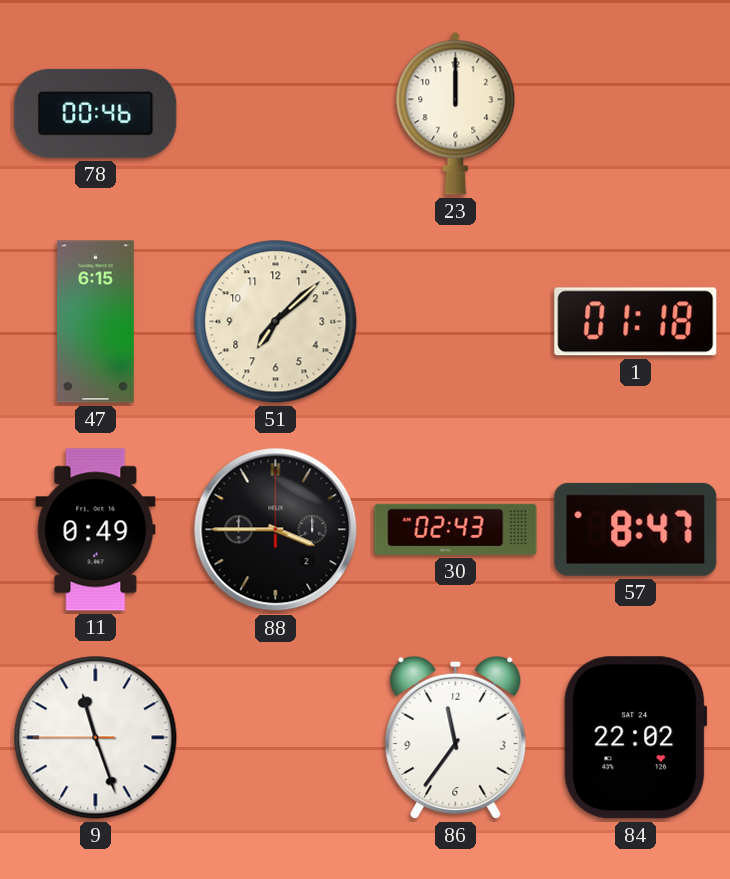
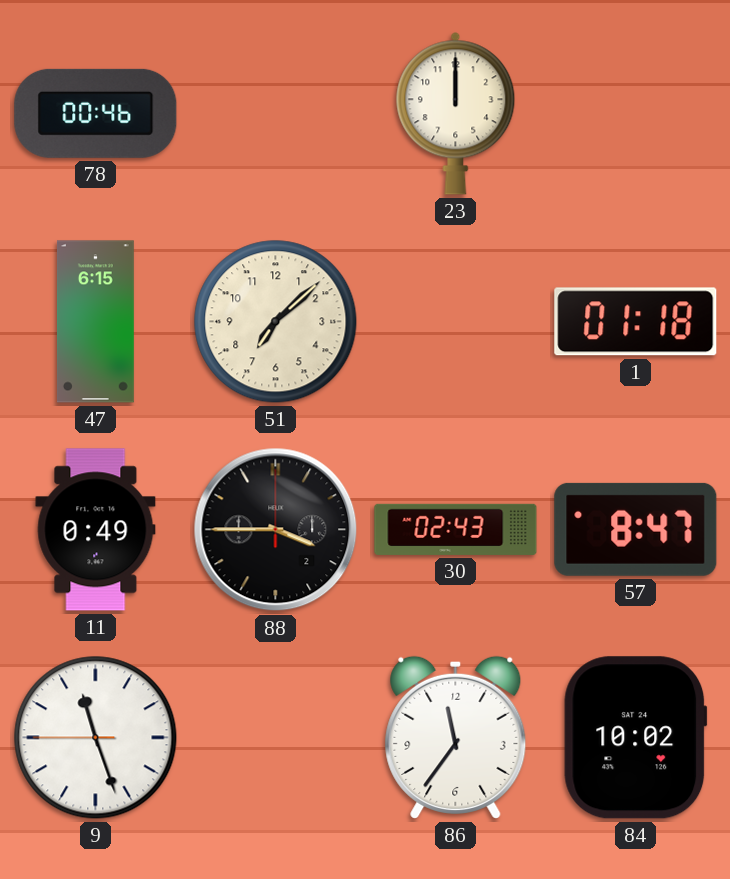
84: 22:02 -> 10:02
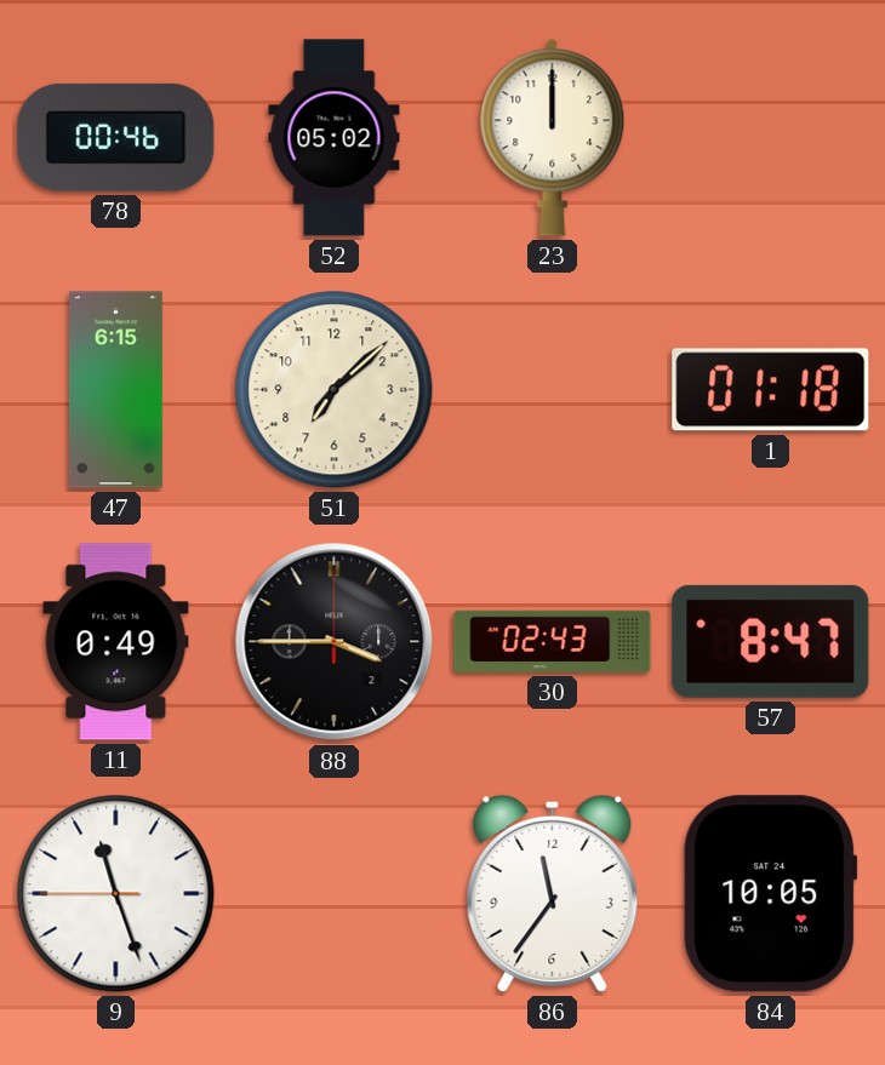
52: none -> 05:02
84: 10:02 -> 10:05
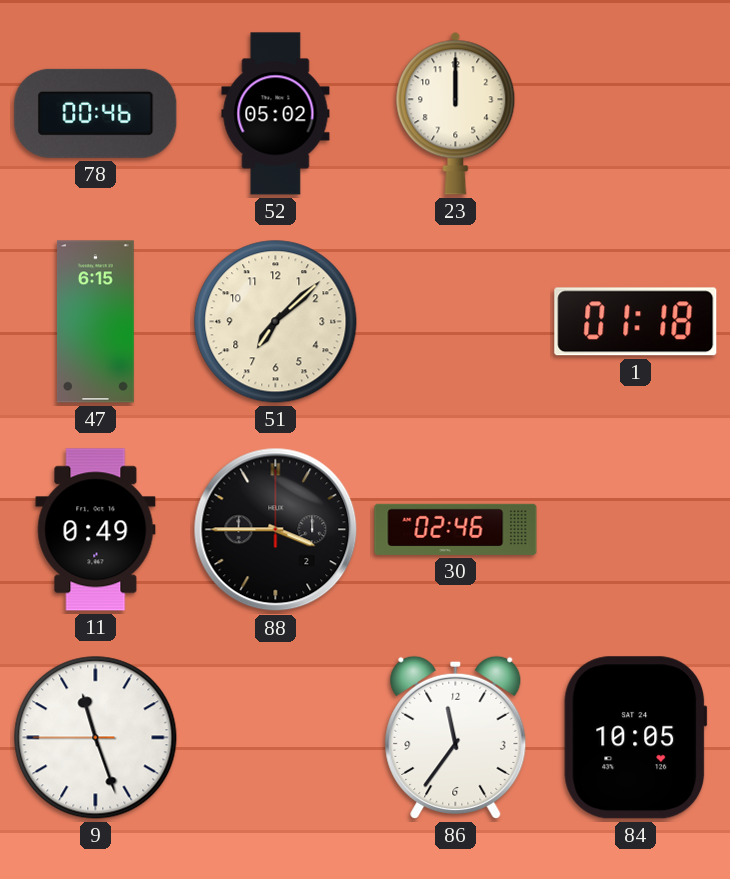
30: 02:43 -> 02:46
57: 8:47 -> none
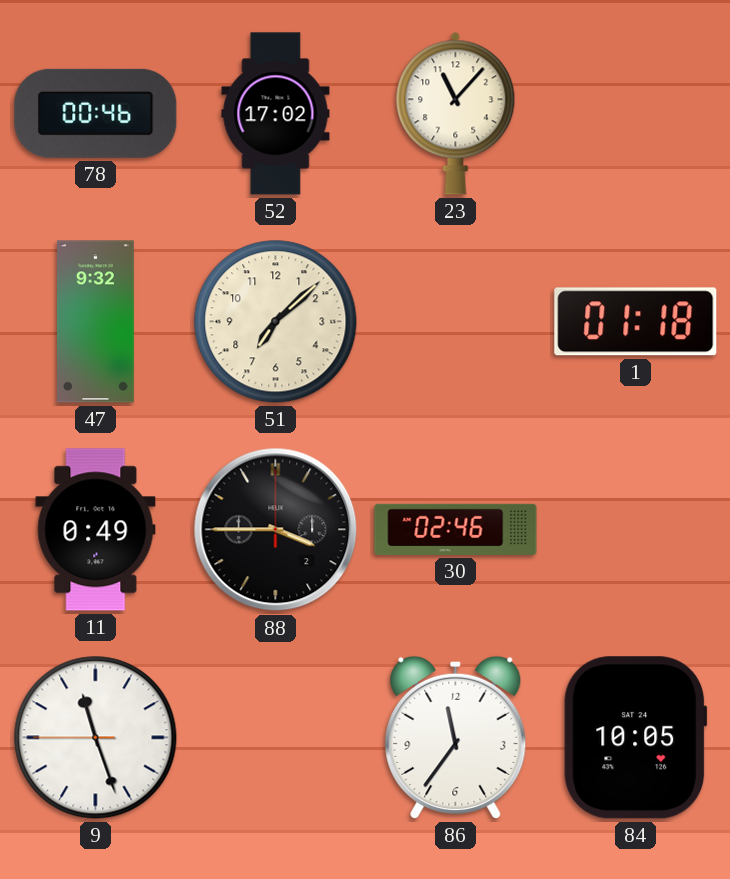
52: 05:02 -> 17:02
23: 12:00 -> 11:07
47: 6:15 -> 9:32
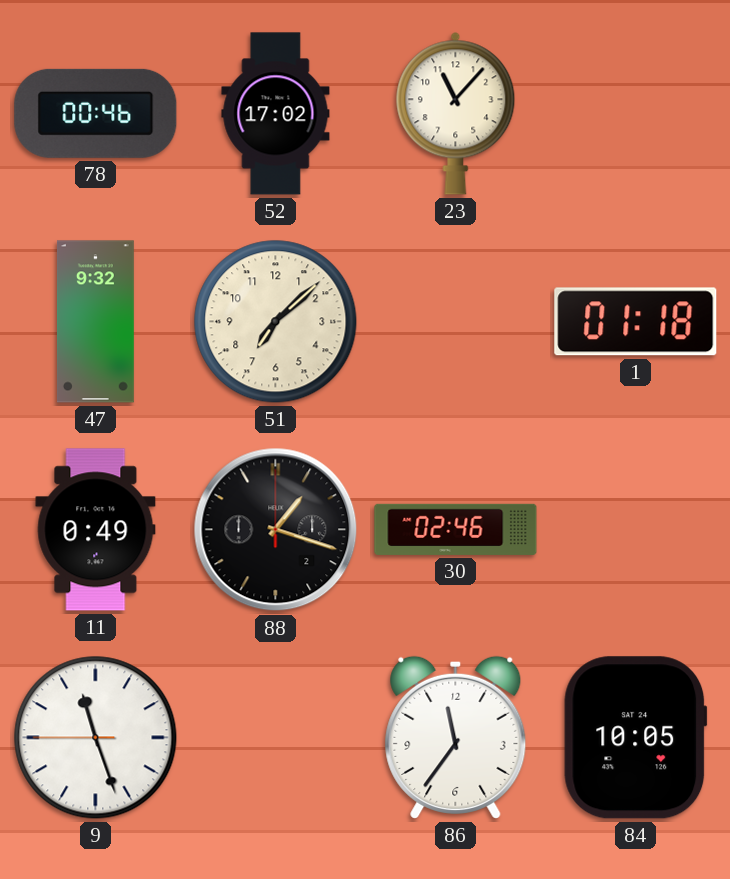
88: 3:45 -> 1:18
